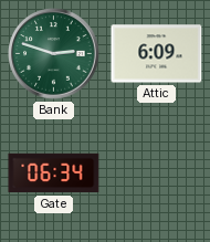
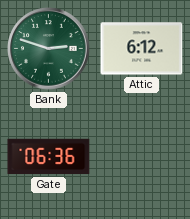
Attic: 6:09 -> 6:12
Gate: 06:34 -> 06:36
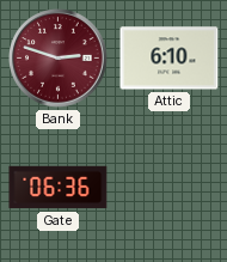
Bank dial: green -> burgundy
Attic: 6:12 -> 6:10
